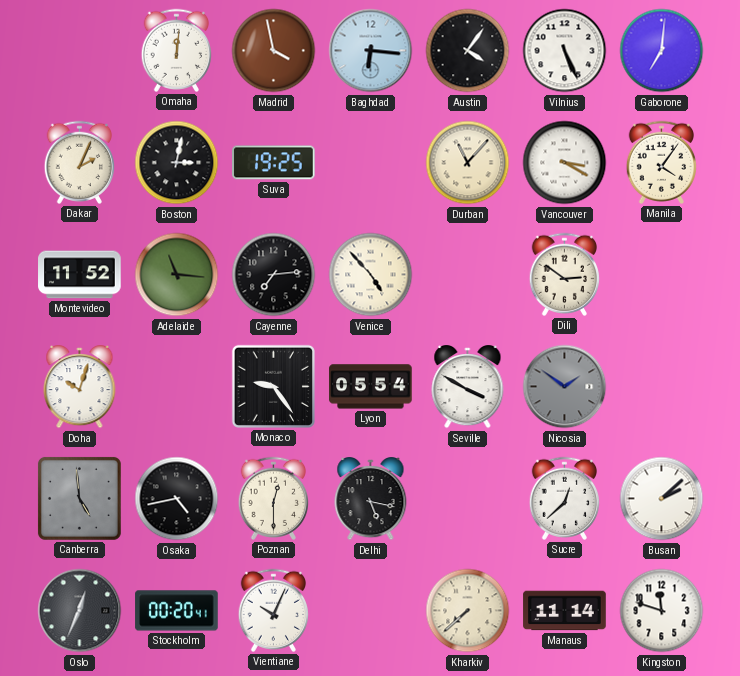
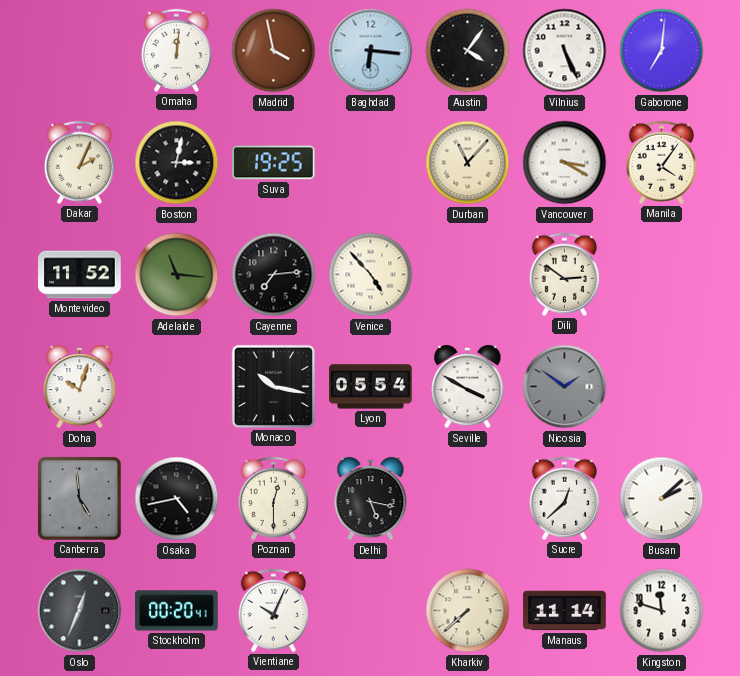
Monaco: 9:24 -> 10:17
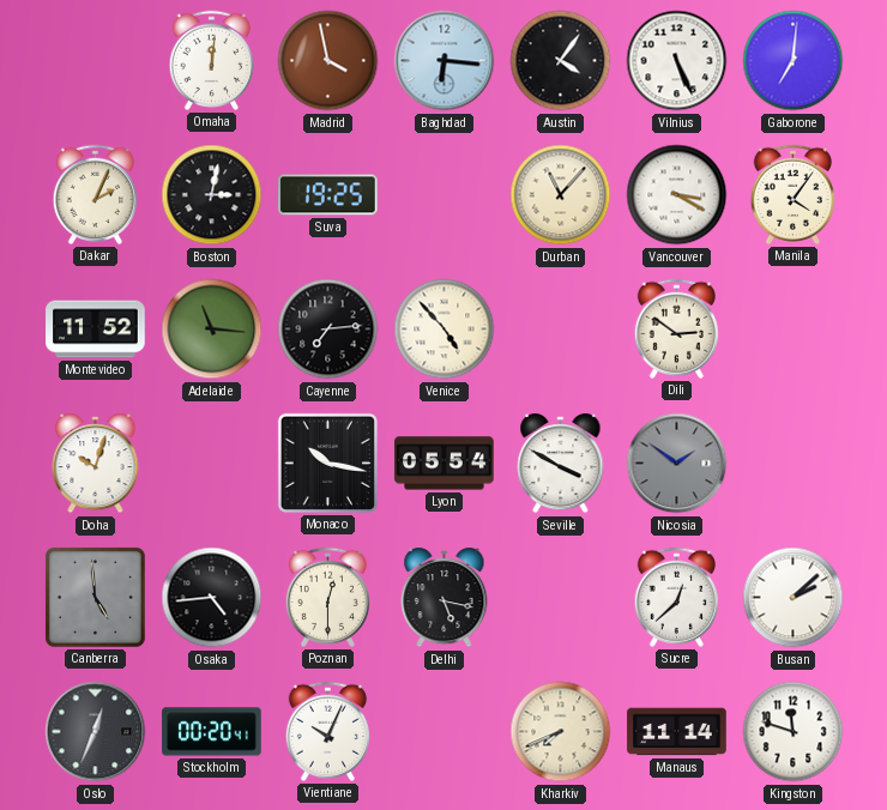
Osaka: 4:43 -> 4:44
Kharkiv: 7:38 -> 7:41
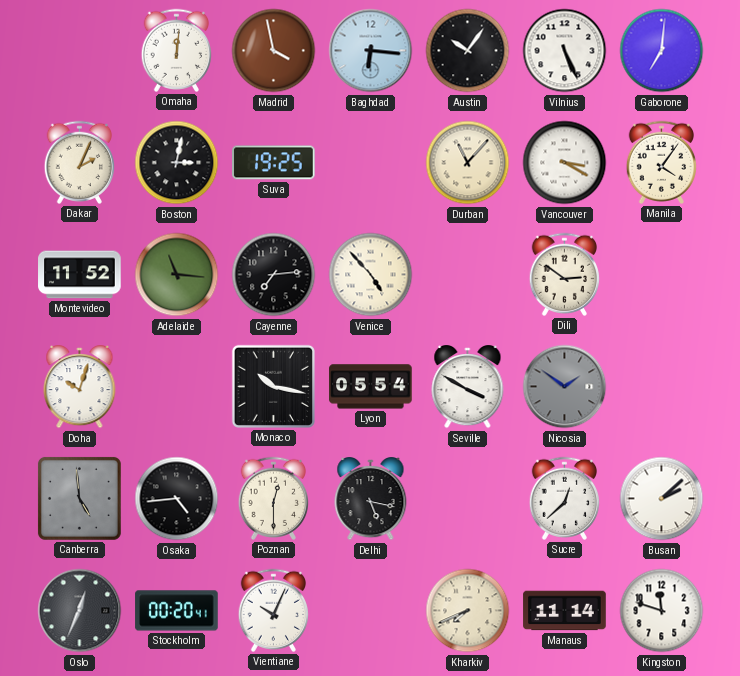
Austin: 4:06 -> 10:06
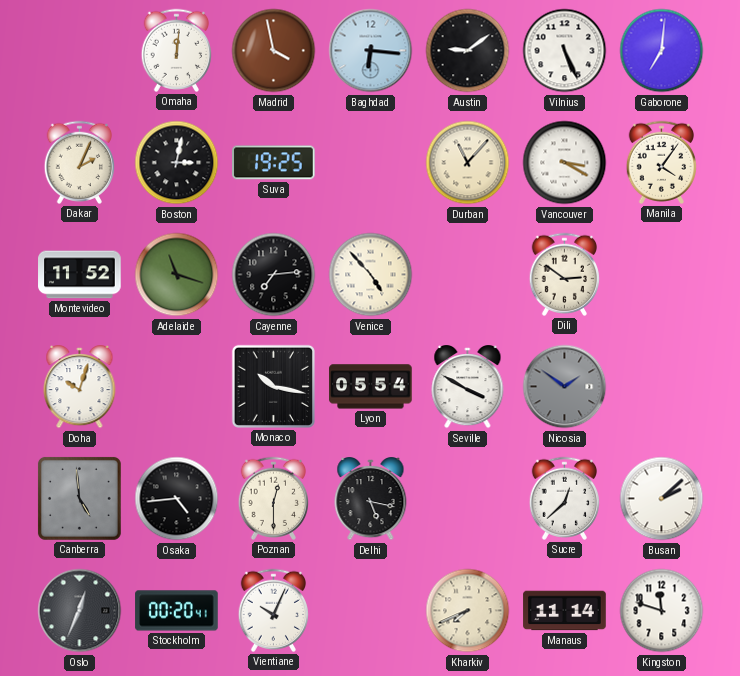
Austin: 10:06 -> 9:09
Adelaide: 11:16 -> 11:18
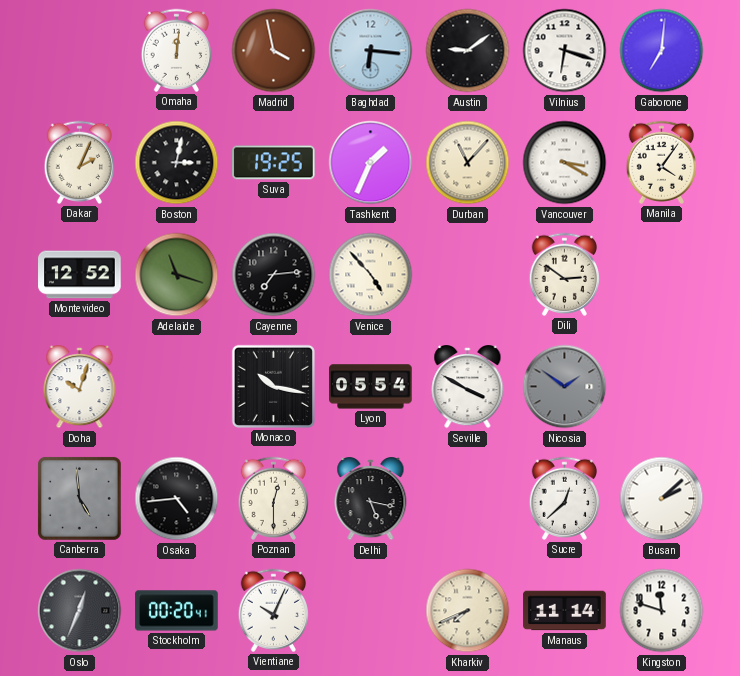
Vilnius: 5:26 -> 6:18
Tashkent: none -> 1:34
Montevideo: 11:52 -> 12:52
